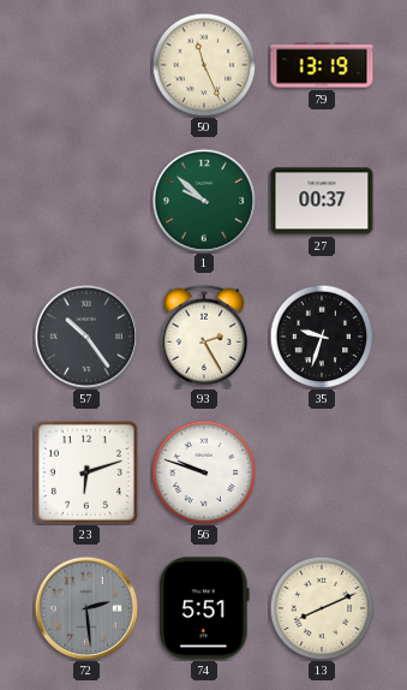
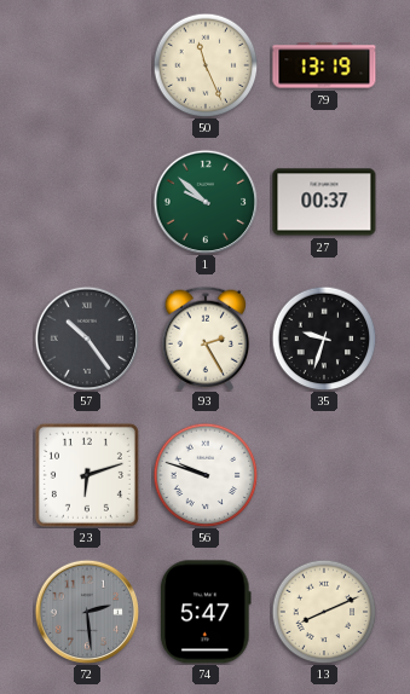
74: 5:51 -> 5:47
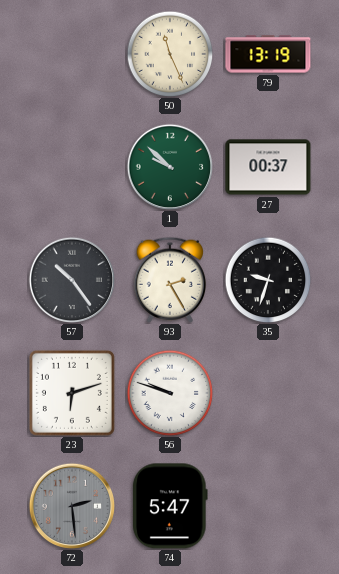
13: 8:11 -> none
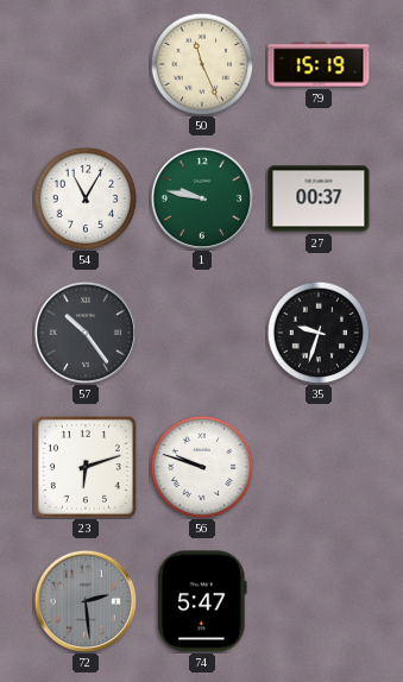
79: 13:19 -> 15:19
54: none -> 11:05
1: 9:52 -> 9:47
93: 2:25 -> none
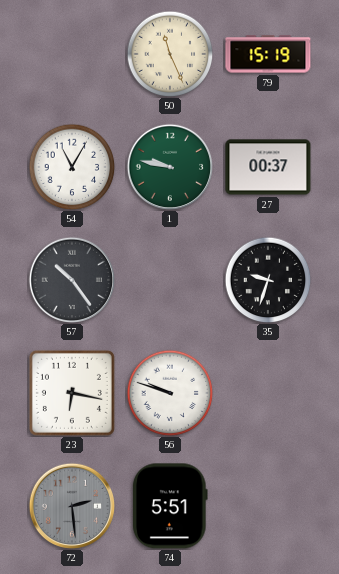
23: 6:12 -> 6:17
74: 5:47 -> 5:51
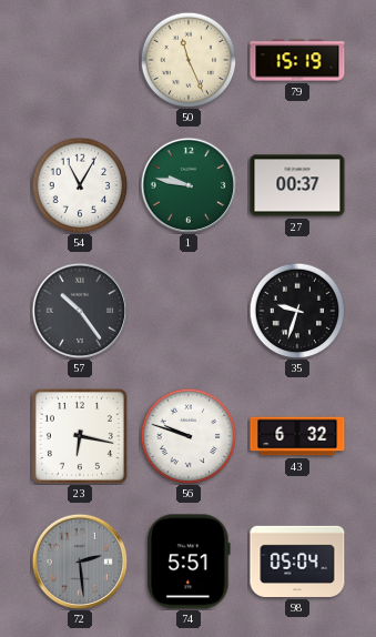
43: none -> 6:32
98: none -> 05:04
